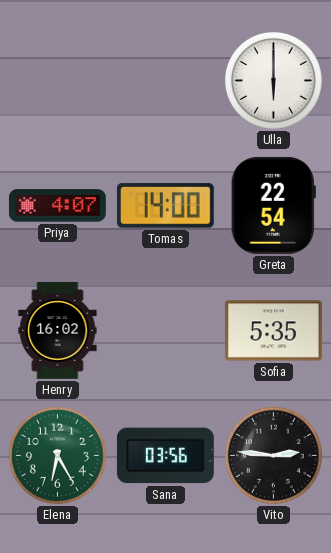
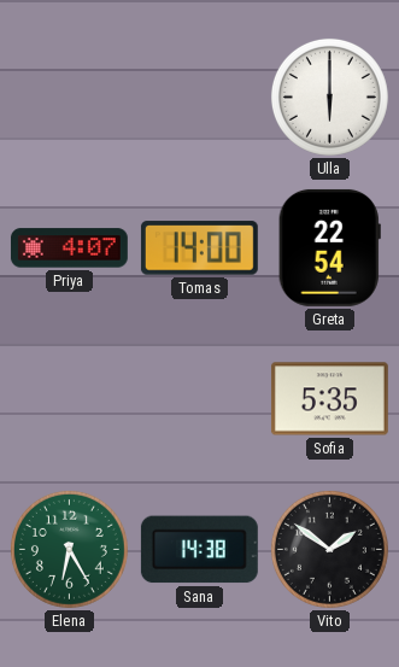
Henry: 16:02 -> none
Sana: 03:56 -> 14:38
Vito: 2:46 -> 1:51
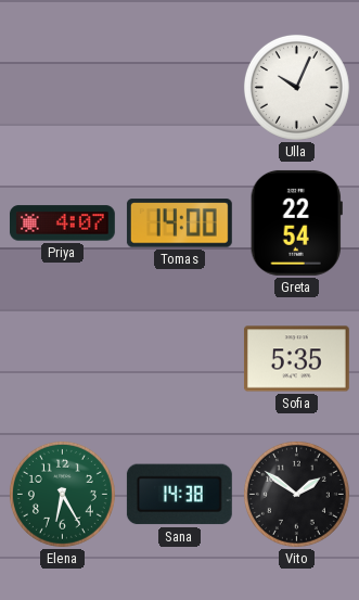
Ulla: 6:00 -> 10:04
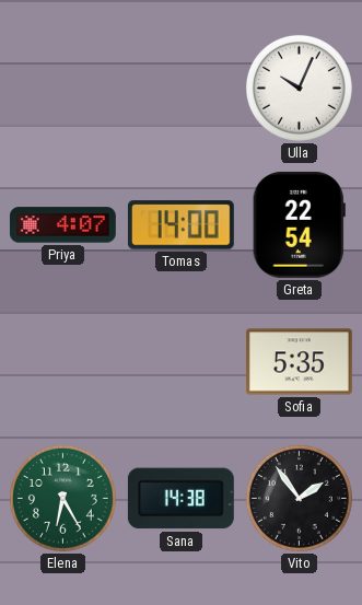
Vito: 1:51 -> 1:54
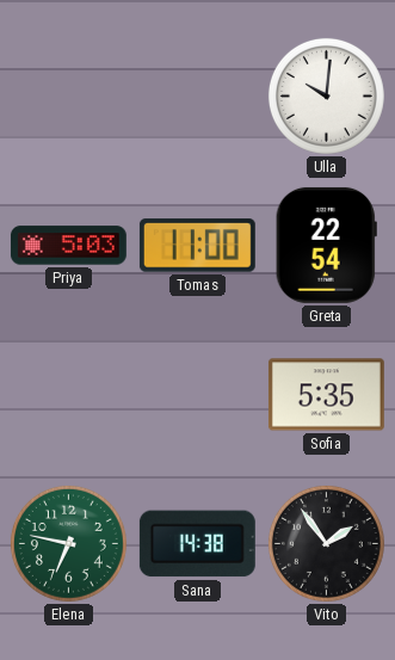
Ulla: 10:04 -> 10:01
Priya: 4:07 -> 5:03
Tomas: 14:00 -> 11:00
Elena: 6:25 -> 6:47
